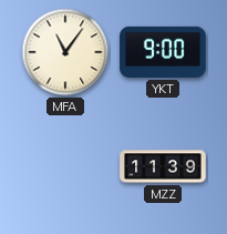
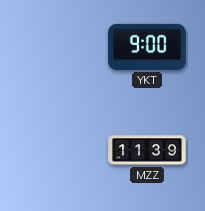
MFA: 11:06 -> none
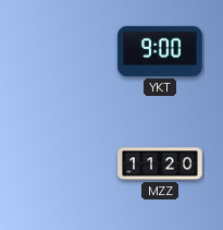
MZZ: 11:39 -> 11:20
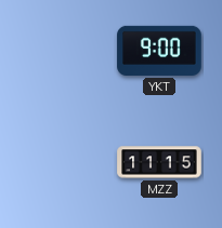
MZZ: 11:20 -> 11:15
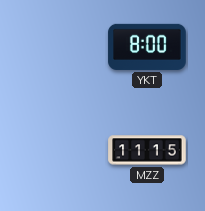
YKT: 9:00 -> 8:00
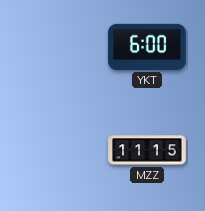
YKT: 8:00 -> 6:00
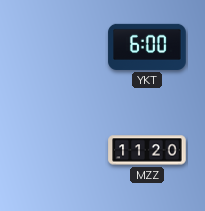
MZZ: 11:15 -> 11:20
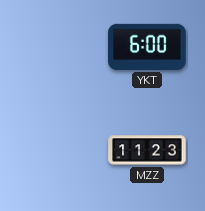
MZZ: 11:20 -> 11:23
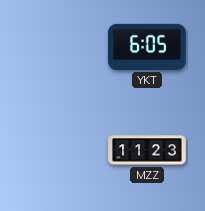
YKT: 6:00 -> 6:05
